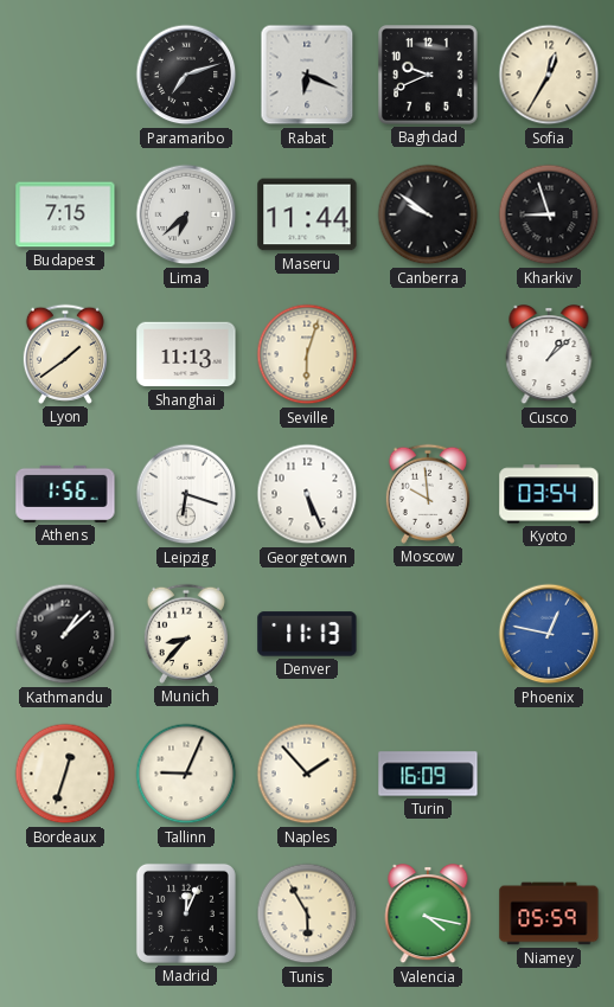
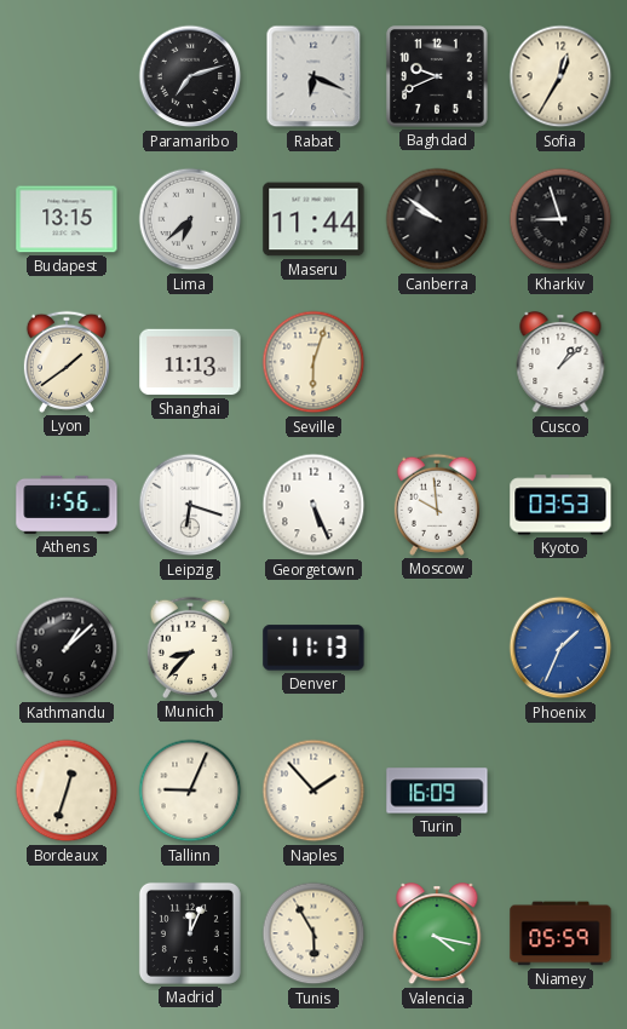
Budapest: 7:15 -> 13:15
Kyoto: 03:54 -> 03:53
Phoenix: 12:47 -> 1:34
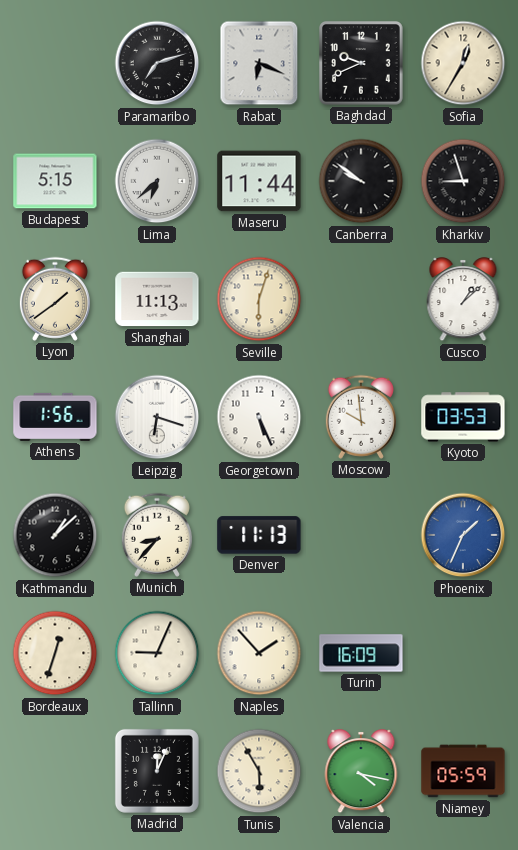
Budapest: 13:15 -> 5:15
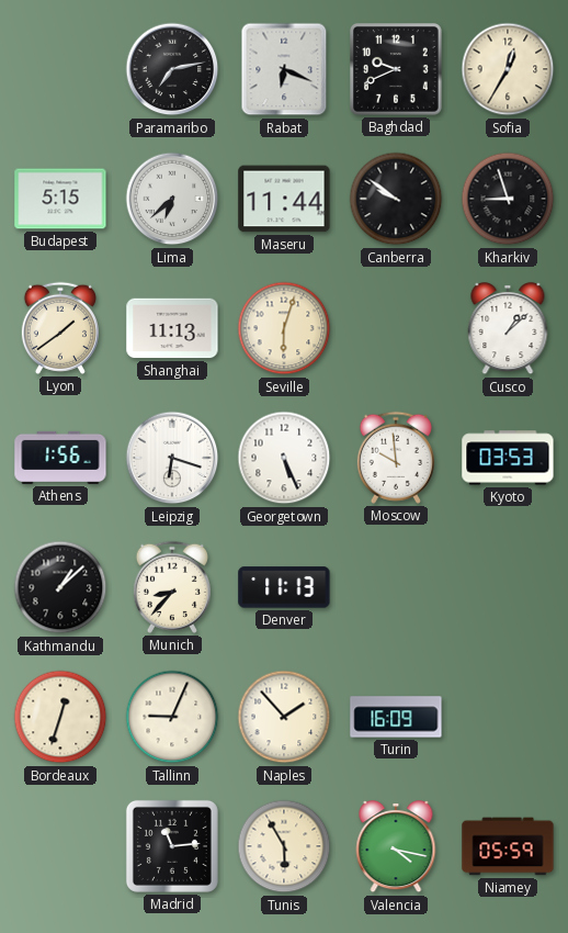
Paramaribo: 7:12 -> 7:13
Phoenix: 1:34 -> none
Madrid: 12:04 -> 11:14
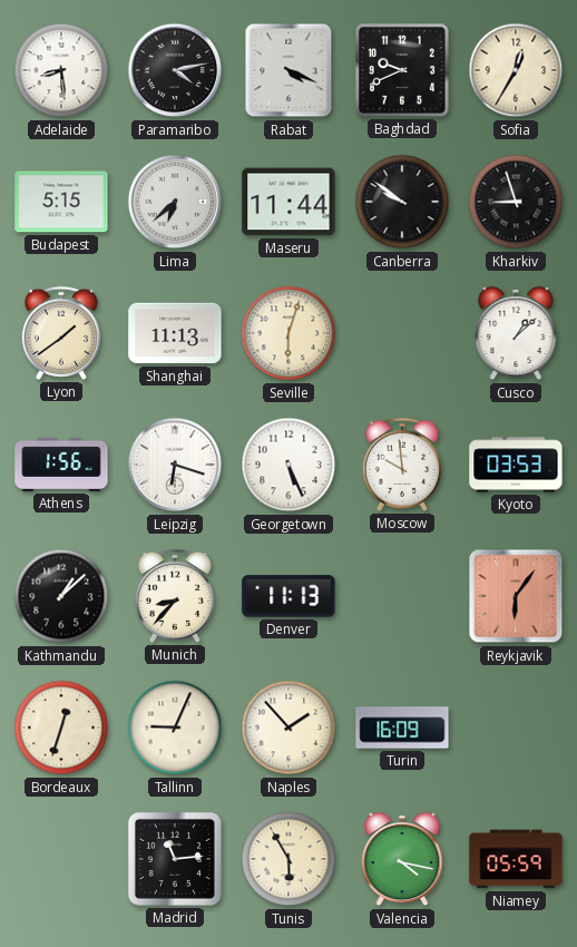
Adelaide: none -> 8:29
Paramaribo: 7:13 -> 4:13
Rabat: 6:19 -> 4:19
Reykjavik: none -> 6:06
